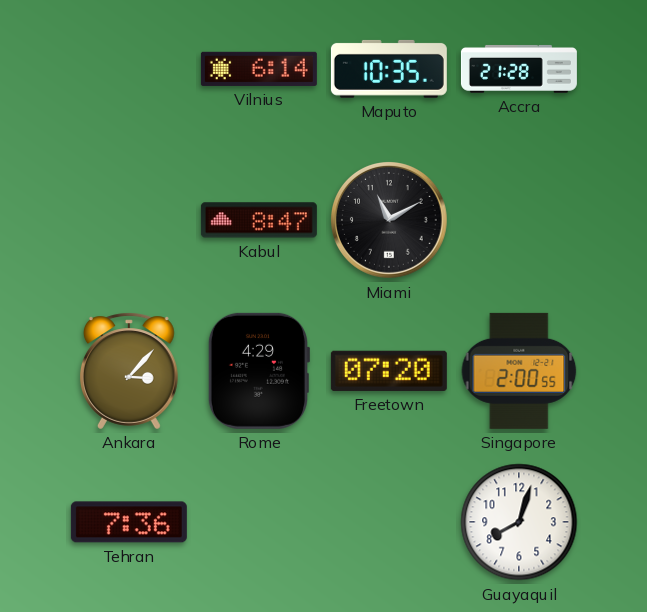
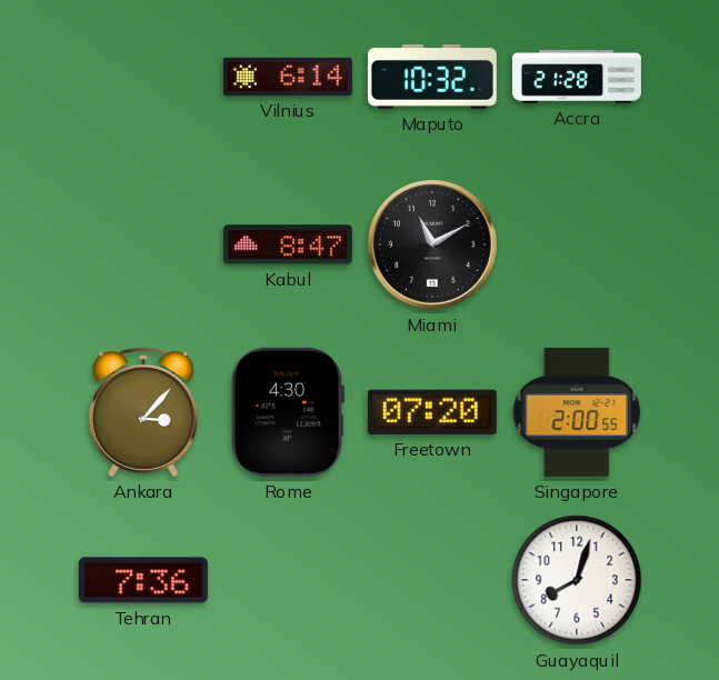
Maputo: 10:35 -> 10:32
Rome: 4:29 -> 4:30
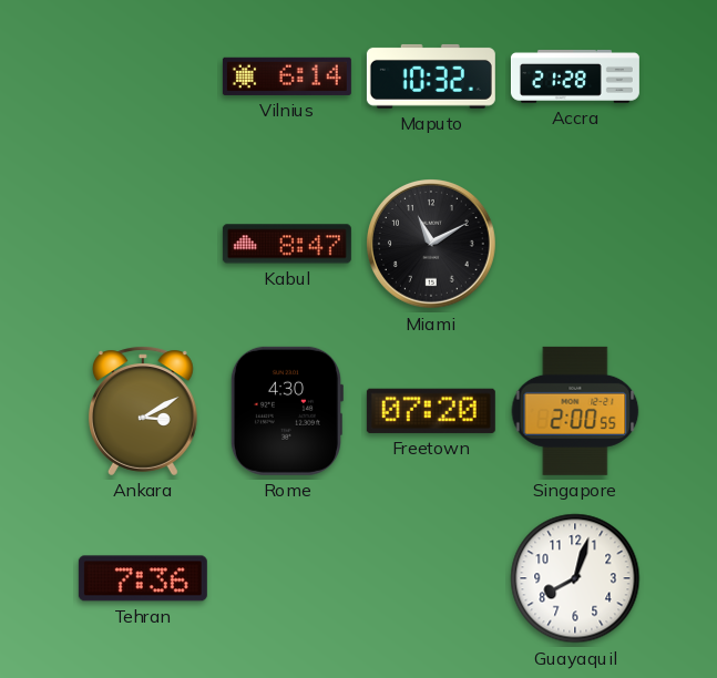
Ankara: 3:07 -> 3:10
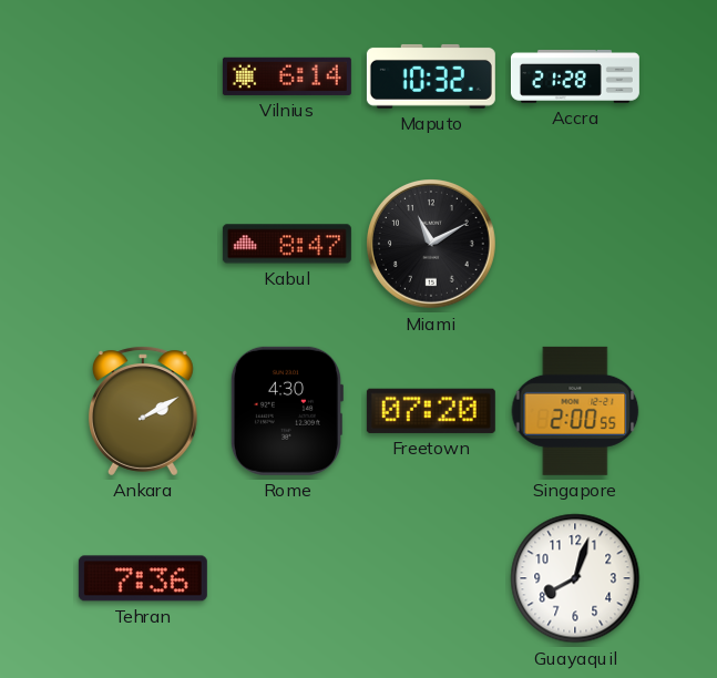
Ankara: 3:10 -> 2:10
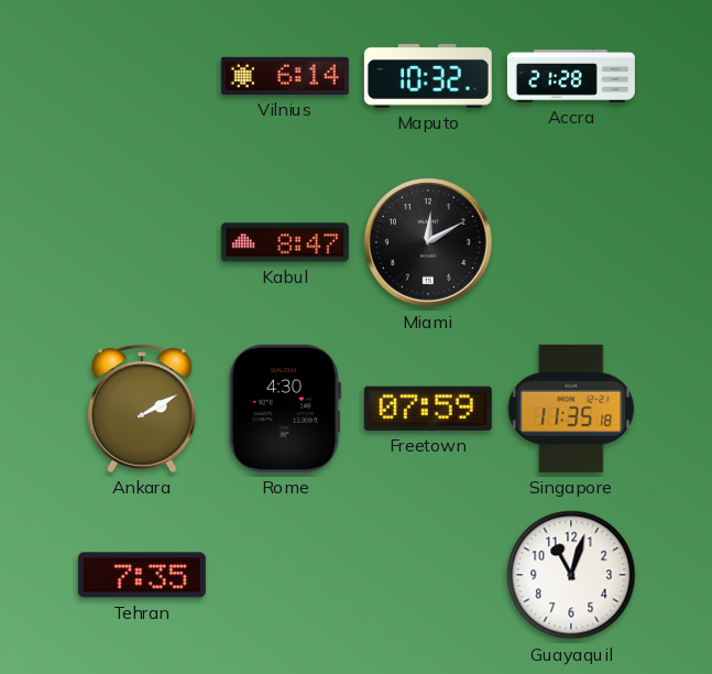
Miami: 11:10 -> 12:10
Freetown: 07:20 -> 07:59
Singapore: 2:00 -> 11:35
Tehran: 7:36 -> 7:35
Guayaquil: 8:03 -> 11:03
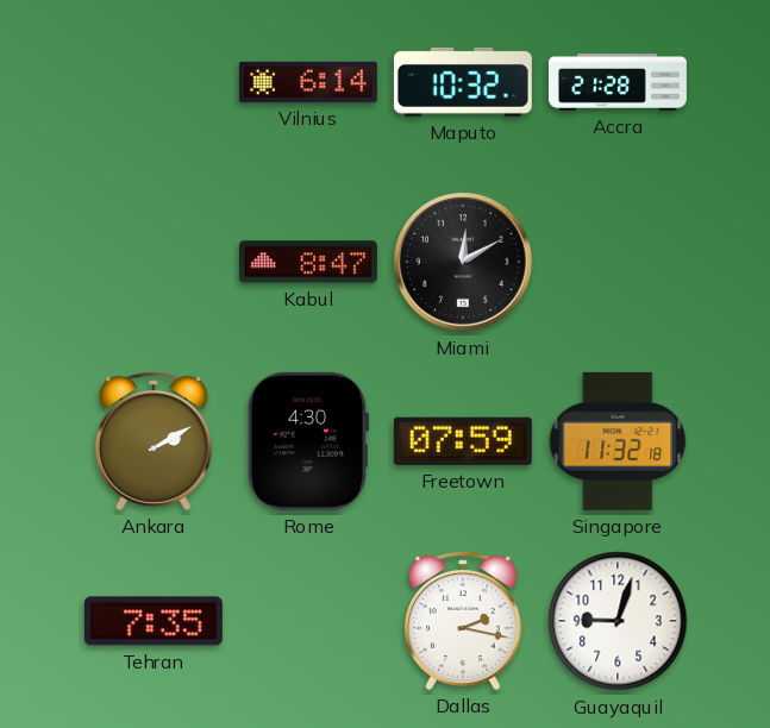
Singapore: 11:35 -> 11:32
Dallas: none -> 2:17
Guayaquil: 11:03 -> 9:03
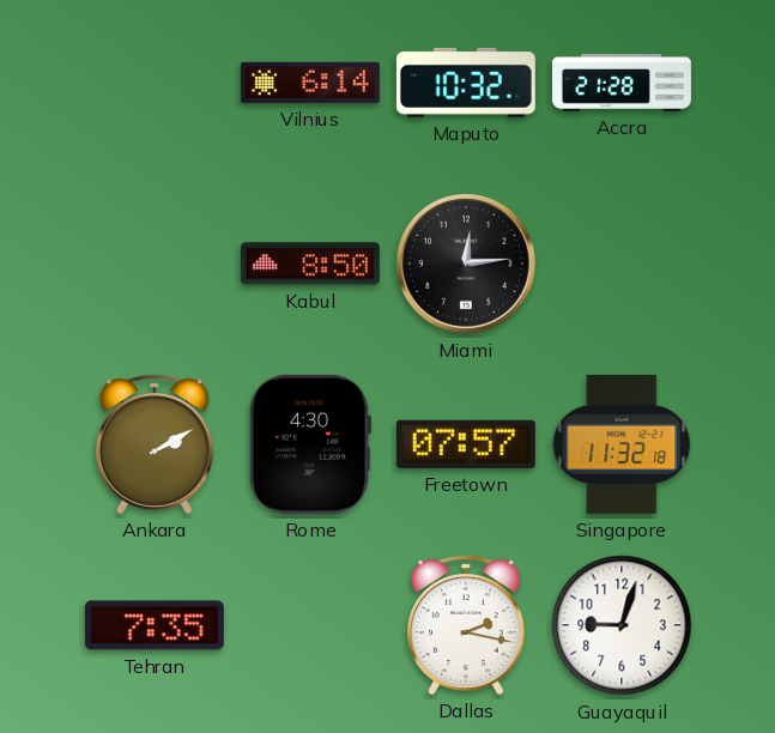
Kabul: 8:47 -> 8:50
Miami: 12:10 -> 12:14
Freetown: 07:59 -> 07:57
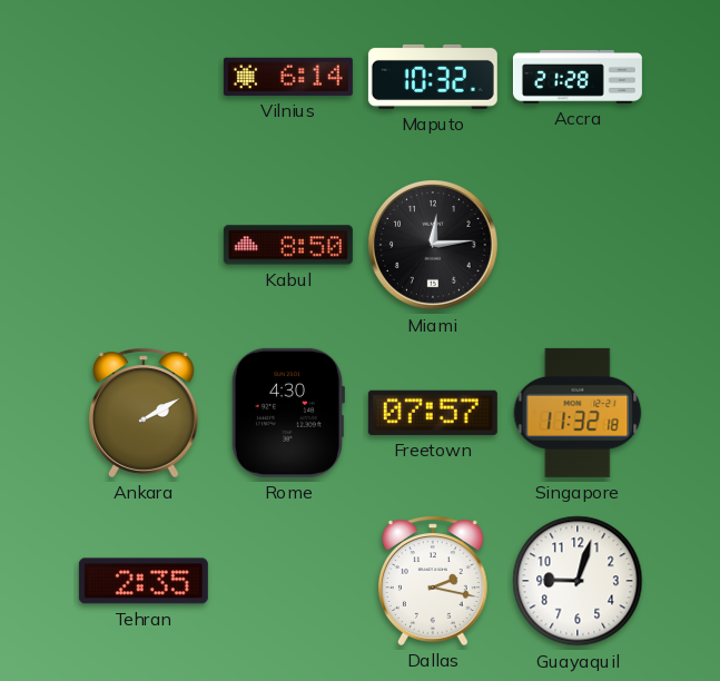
Tehran: 7:35 -> 2:35
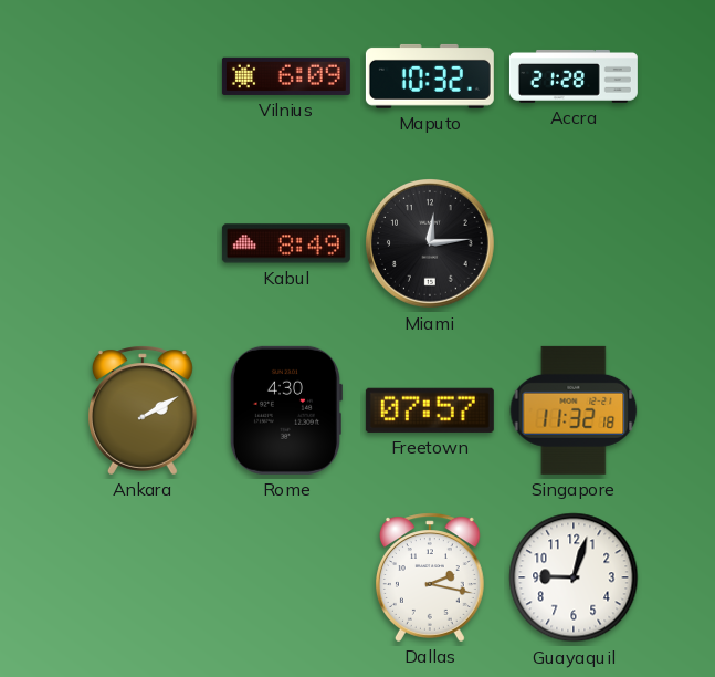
Vilnius: 6:14 -> 6:09
Kabul: 8:50 -> 8:49
Tehran: 2:35 -> none
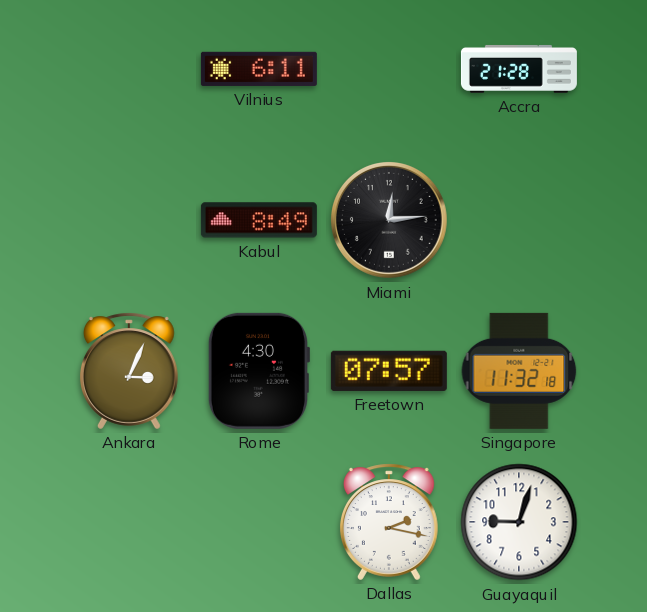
Vilnius: 6:09 -> 6:11
Maputo: 10:32 -> none
Ankara: 2:10 -> 3:04
